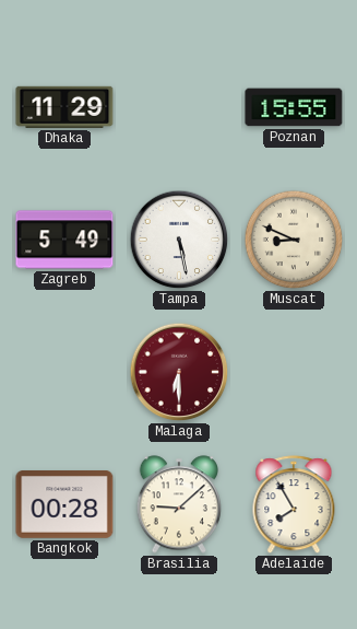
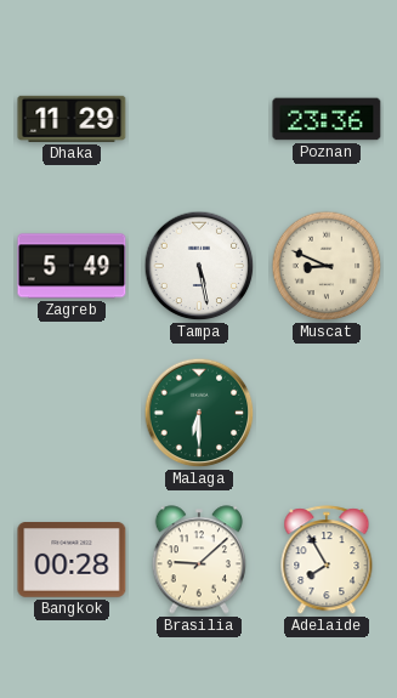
Poznan: 15:55 -> 23:36
Malaga dial: burgundy -> green
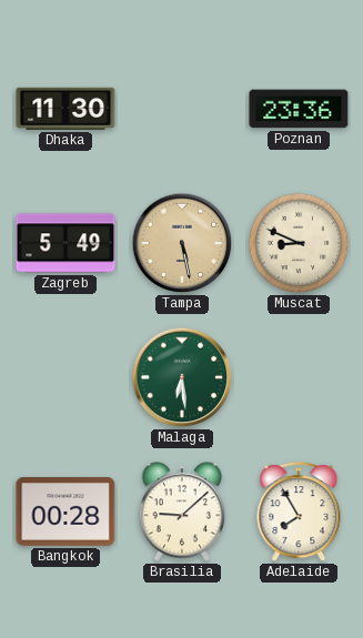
Dhaka: 11:29 -> 11:30
Tampa dial: white -> champagne
Malaga: 6:30 -> 6:29
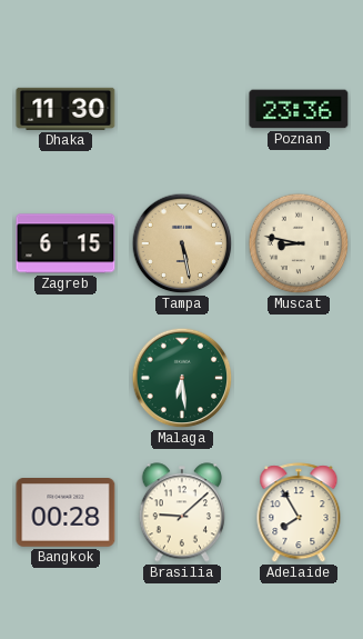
Zagreb: 5:49 -> 6:15
Muscat: 8:49 -> 8:47
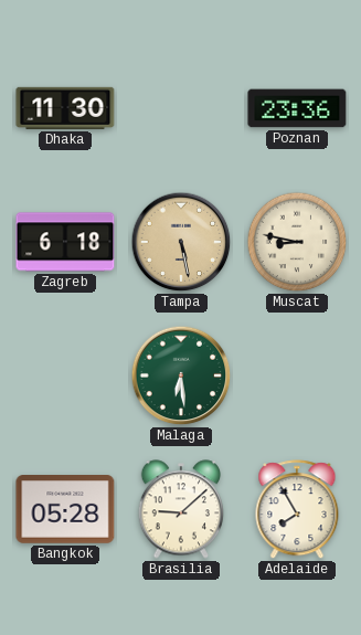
Zagreb: 6:15 -> 6:18
Bangkok: 00:28 -> 05:28
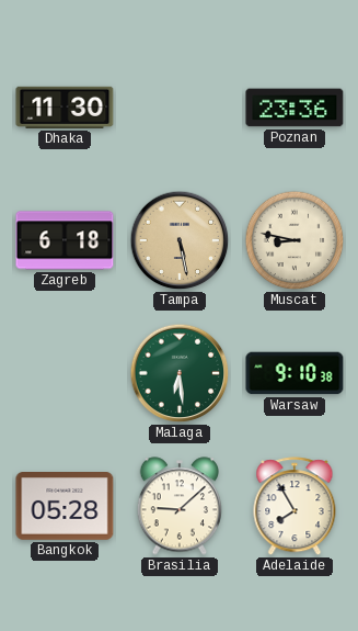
Warsaw: none -> 9:10
